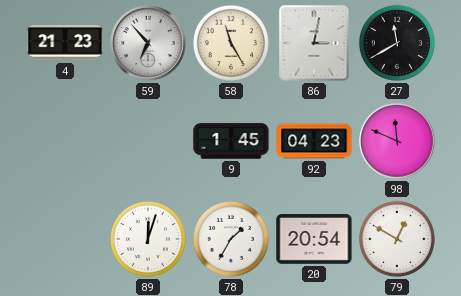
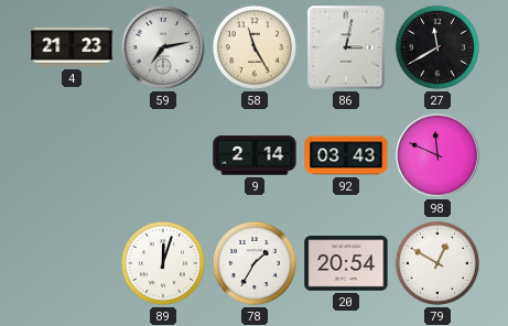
59: 6:53 -> 7:13
9: 1:45 -> 2:14
92: 04:23 -> 03:43
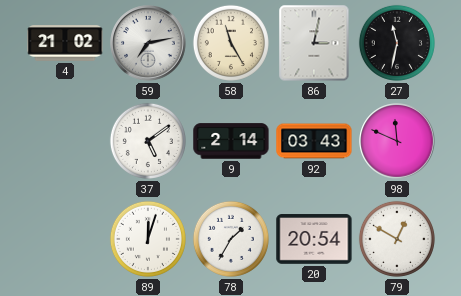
4: 21:23 -> 21:02
27: 11:40 -> 11:32
37: none -> 5:09
